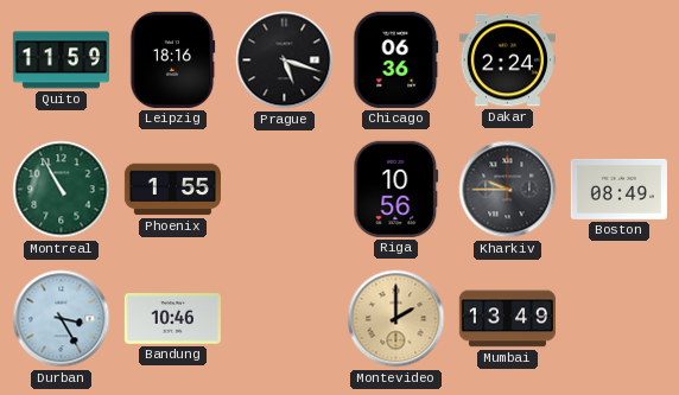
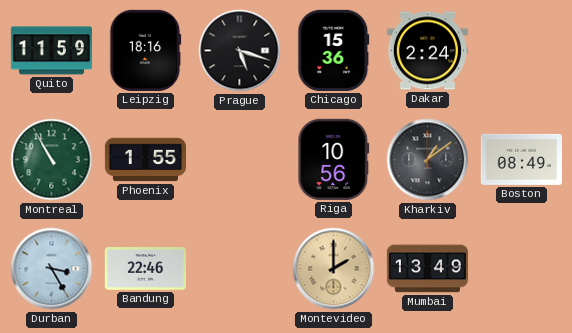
Chicago: 06:36 -> 15:36
Kharkiv: 9:45 -> 1:09
Bandung: 10:46 -> 22:46
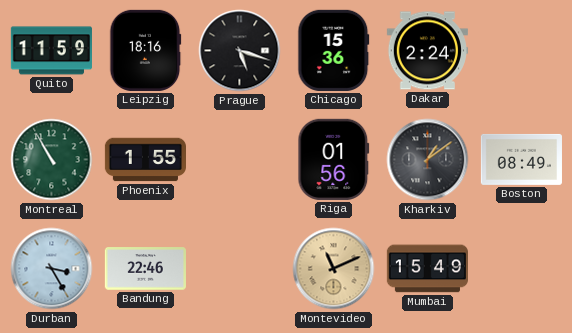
Riga: 10:56 -> 01:56
Montevideo: 2:00 -> 11:11
Mumbai: 13:49 -> 15:49
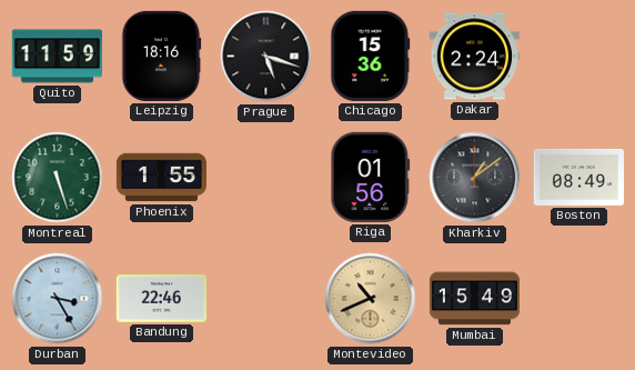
Montreal: 10:55 -> 5:27
Montevideo: 11:11 -> 10:41
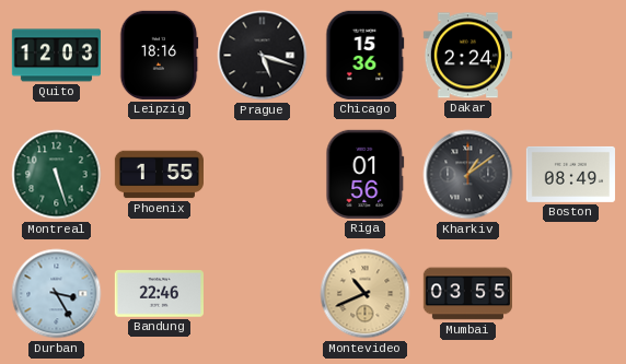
Quito: 11:59 -> 12:03
Mumbai: 15:49 -> 03:55
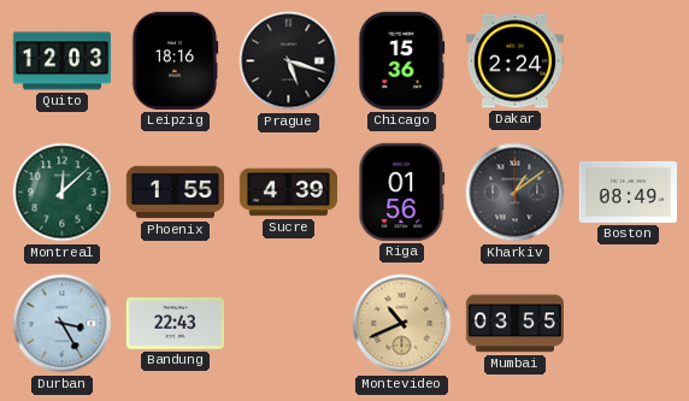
Montreal: 5:27 -> 12:08
Sucre: none -> 4:39
Bandung: 22:46 -> 22:43
